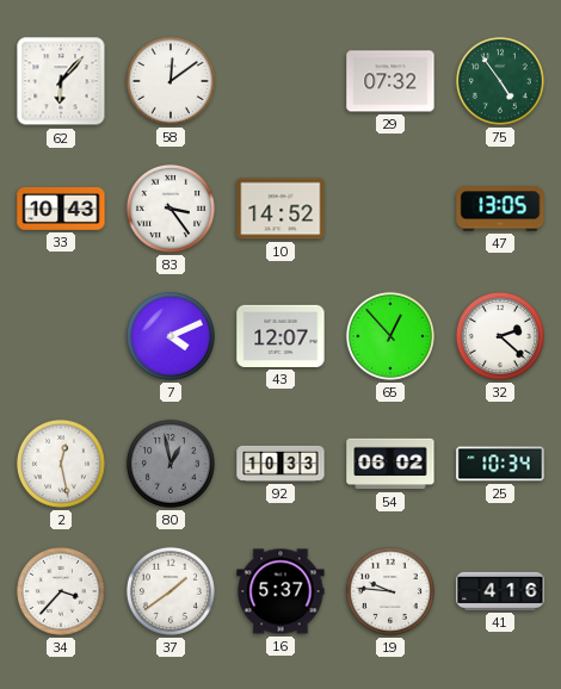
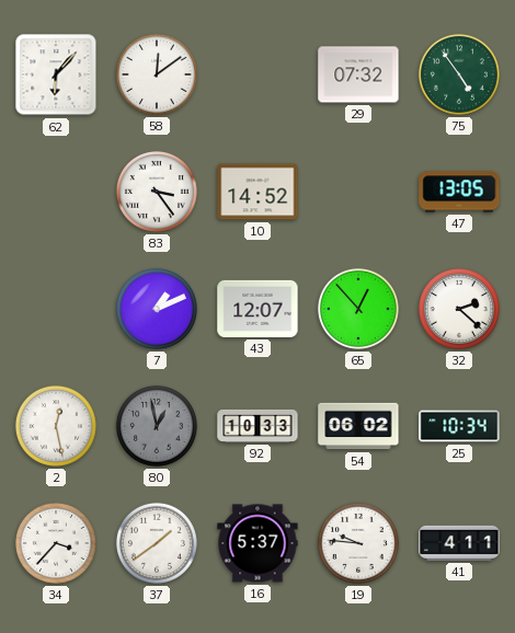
33: 10:43 -> none
7: 4:11 -> 1:11
41: 4:16 -> 4:11
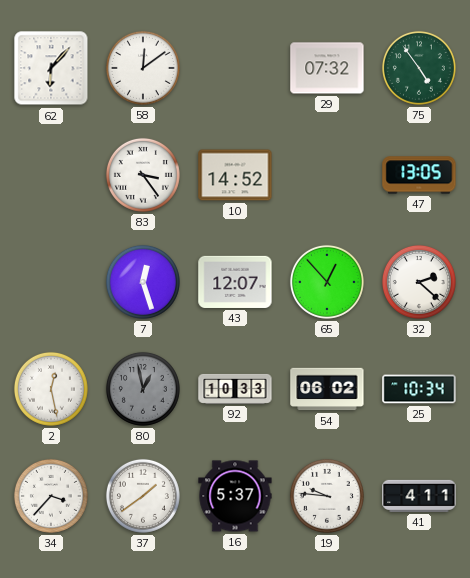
7: 1:11 -> 12:27
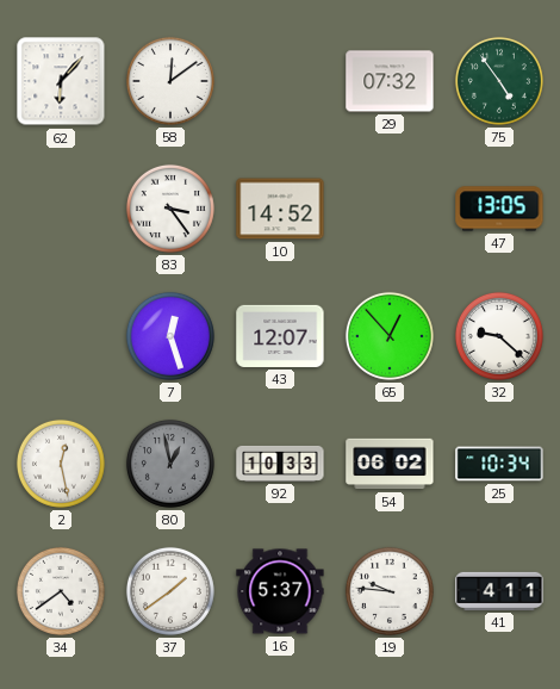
32: 2:22 -> 9:22
34: 3:37 -> 4:39
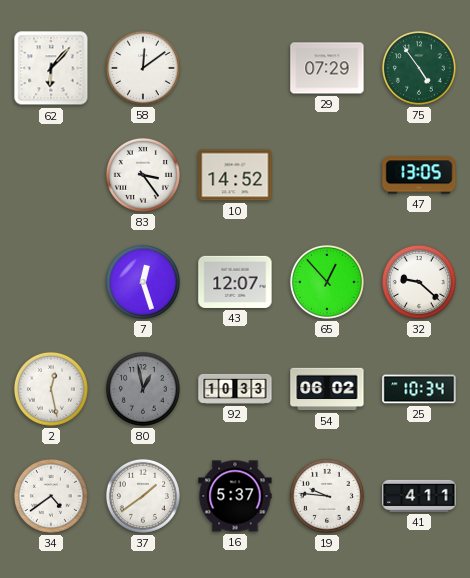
29: 07:32 -> 07:29
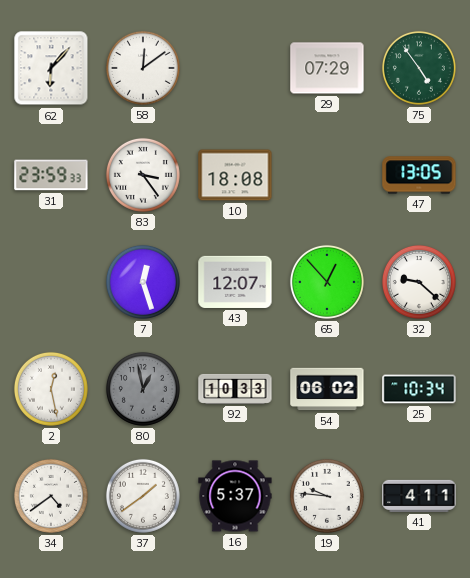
31: none -> 23:59
10: 14:52 -> 18:08
